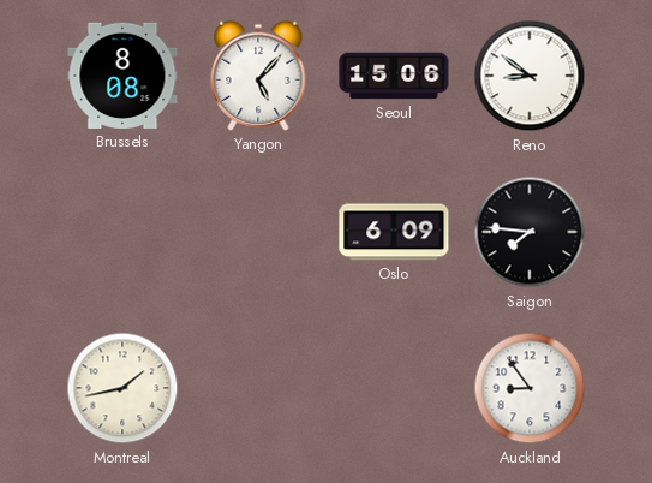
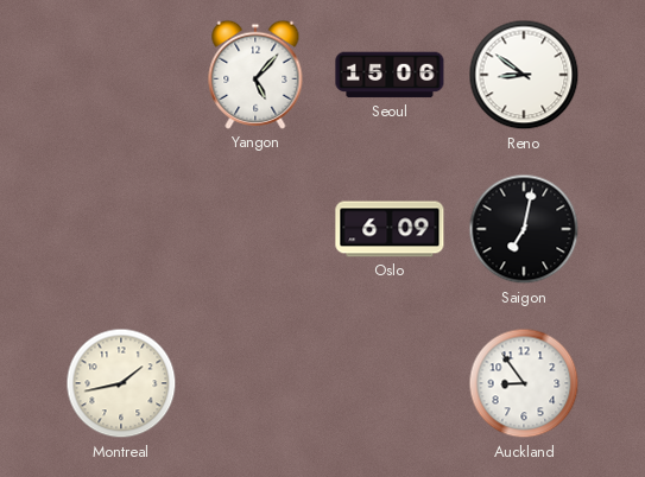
Brussels: 8:08 -> none
Saigon: 7:46 -> 7:02
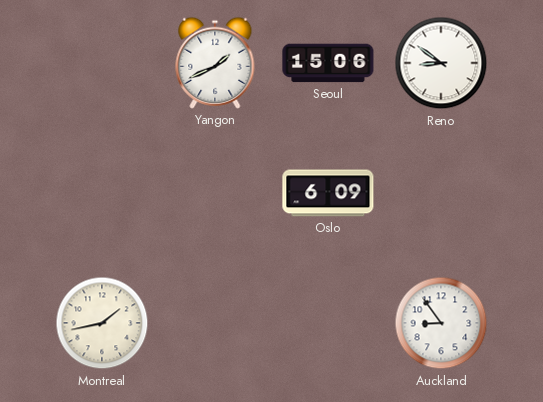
Yangon: 5:07 -> 1:41
Saigon: 7:02 -> none
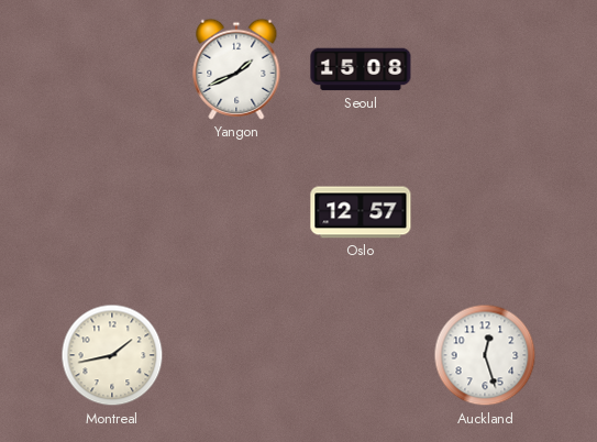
Seoul: 15:06 -> 15:08
Reno: 8:51 -> none
Oslo: 6:09 -> 12:57
Auckland: 8:54 -> 12:27
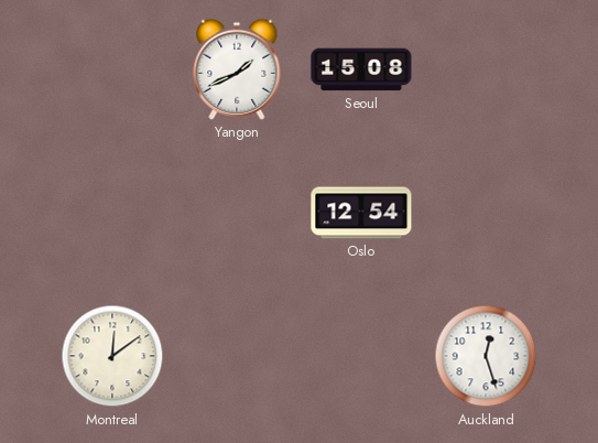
Oslo: 12:57 -> 12:54
Montreal: 1:43 -> 12:09
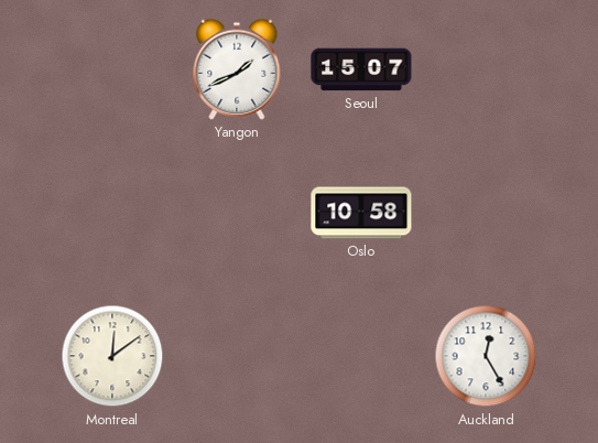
Seoul: 15:08 -> 15:07
Oslo: 12:54 -> 10:58
Auckland: 12:27 -> 12:25
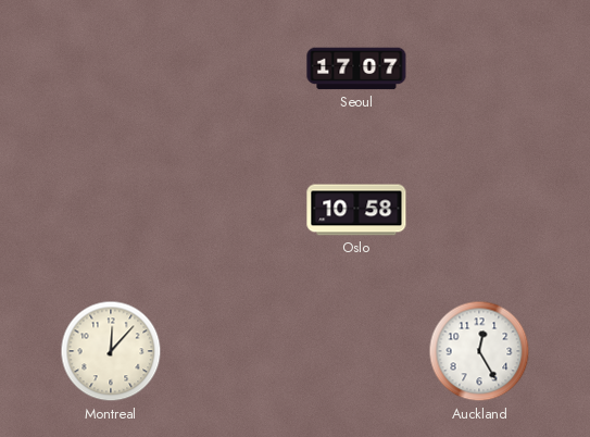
Yangon: 1:41 -> none
Seoul: 15:07 -> 17:07
Montreal: 12:09 -> 12:07
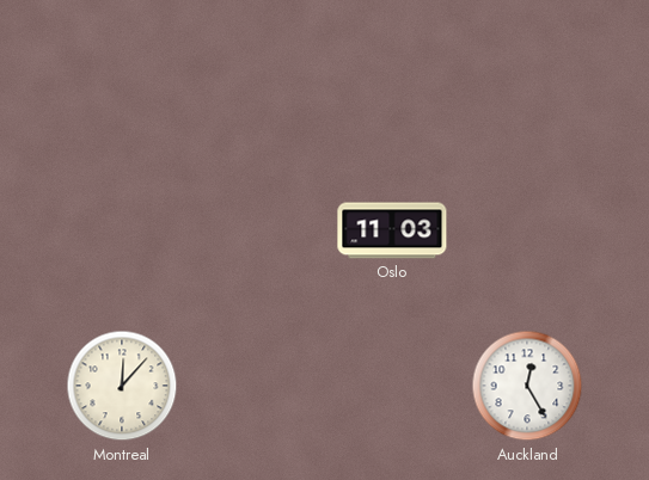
Seoul: 17:07 -> none
Oslo: 10:58 -> 11:03
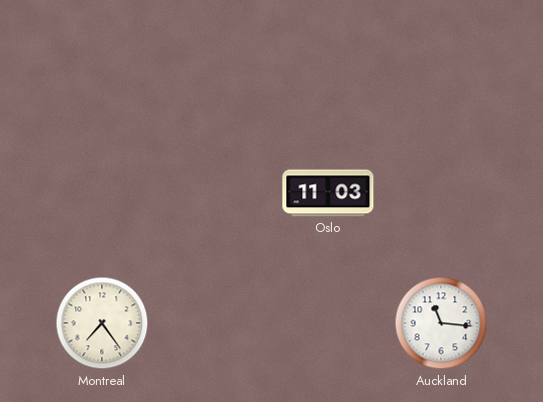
Montreal: 12:07 -> 7:24
Auckland: 12:25 -> 11:16
